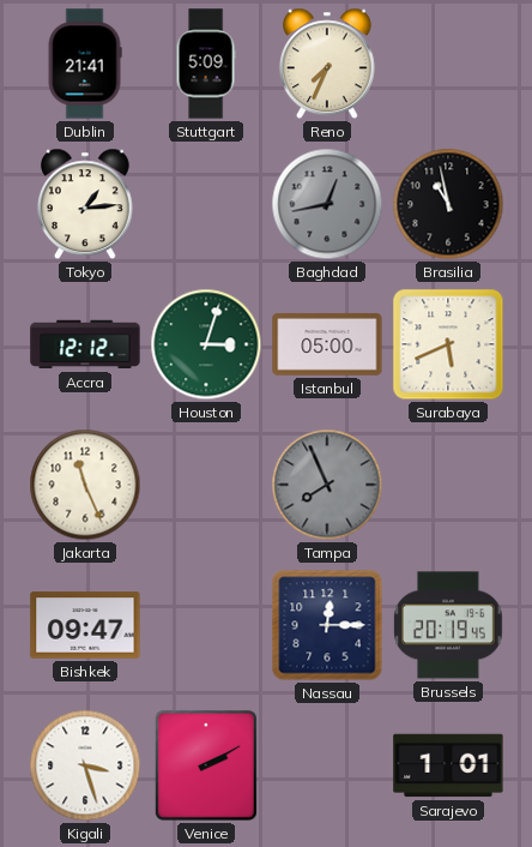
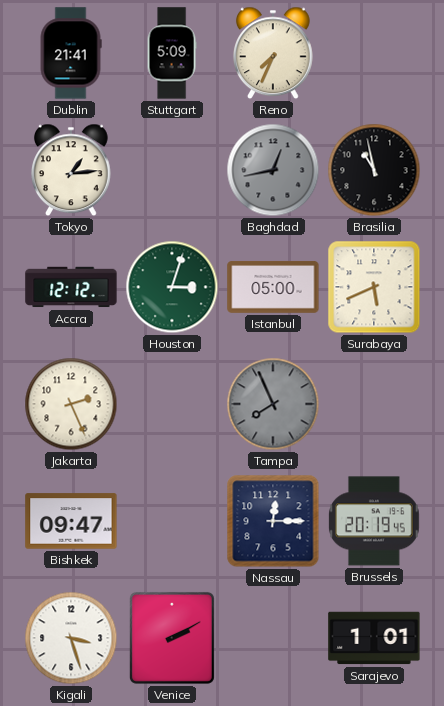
Jakarta: 11:26 -> 2:26
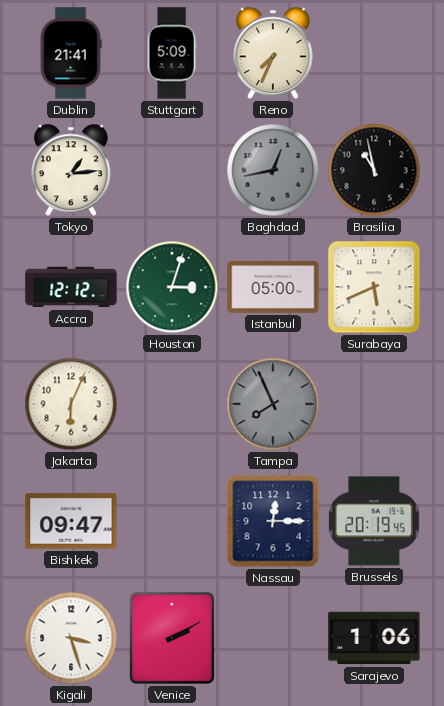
Jakarta: 2:26 -> 6:04
Sarajevo: 1:01 -> 1:06
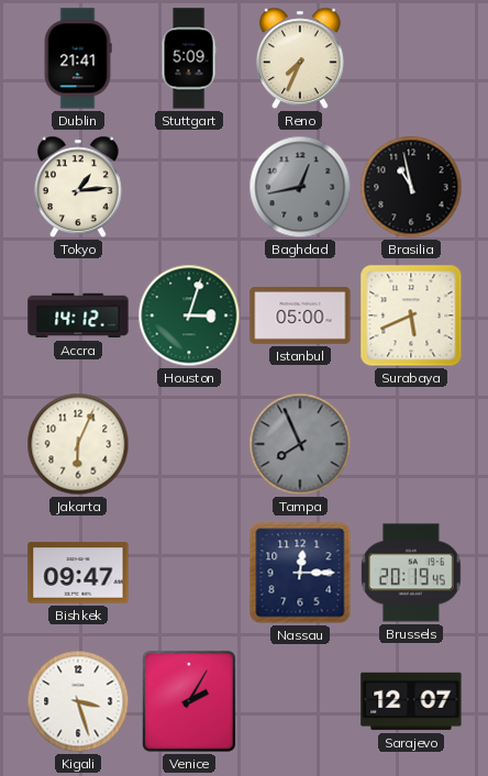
Accra: 12:12 -> 14:12
Venice: 2:10 -> 2:05
Sarajevo: 1:06 -> 12:07
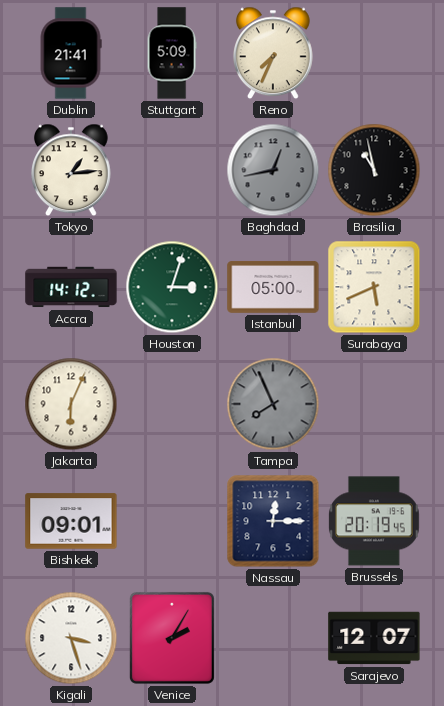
Bishkek: 09:47 -> 09:01
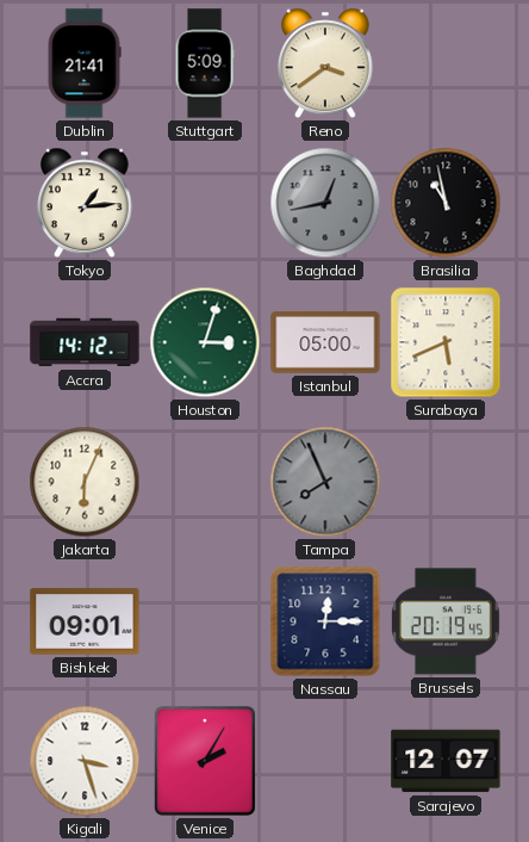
Reno: 7:34 -> 3:39
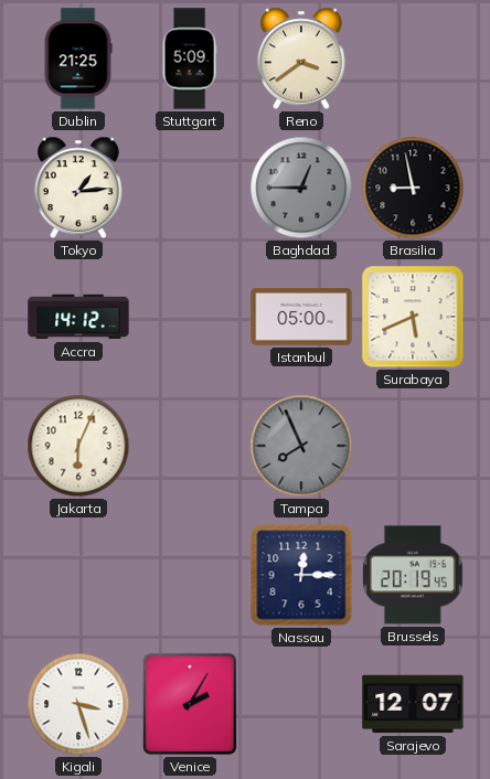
Dublin: 21:41 -> 21:25
Baghdad: 12:43 -> 12:45
Brasilia: 10:58 -> 8:58
Houston: 3:03 -> none
Bishkek: 09:01 -> none
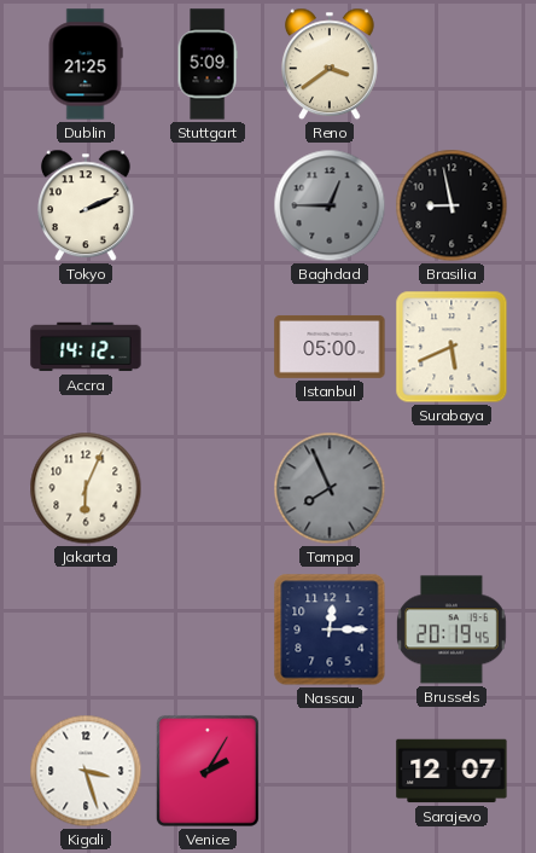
Tokyo: 1:14 -> 2:11
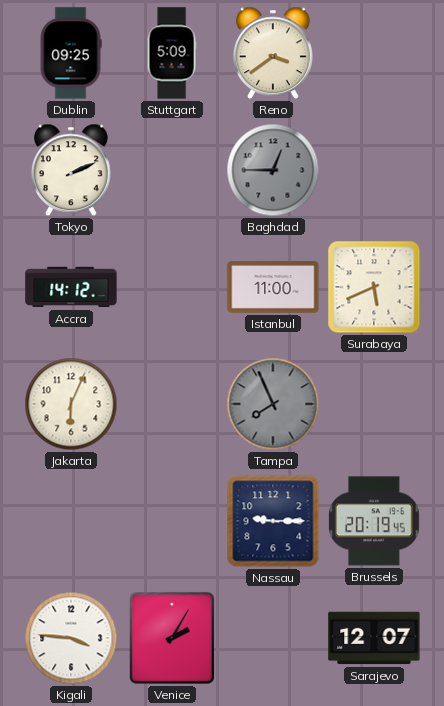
Dublin: 21:25 -> 09:25
Brasilia: 8:58 -> none
Istanbul: 05:00 -> 11:00
Nassau: 12:15 -> 9:15
Kigali: 3:27 -> 3:46
